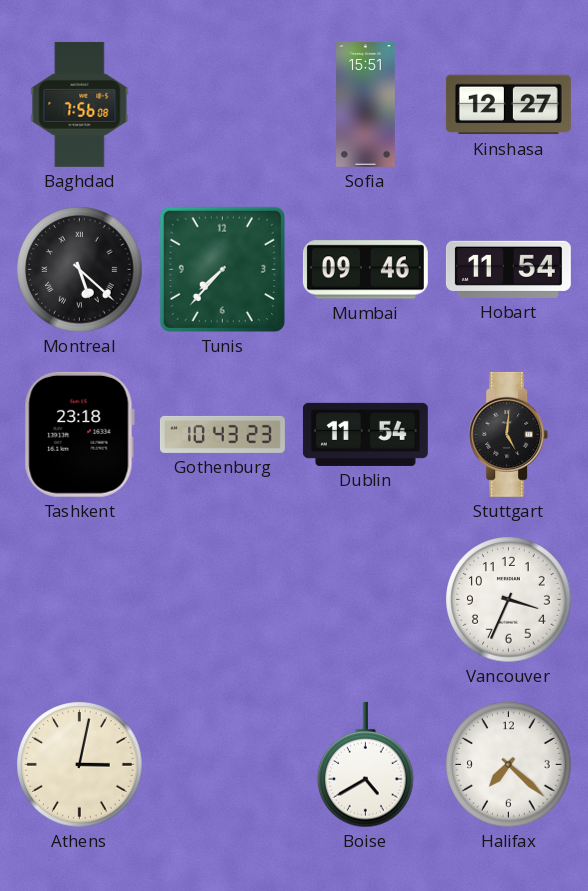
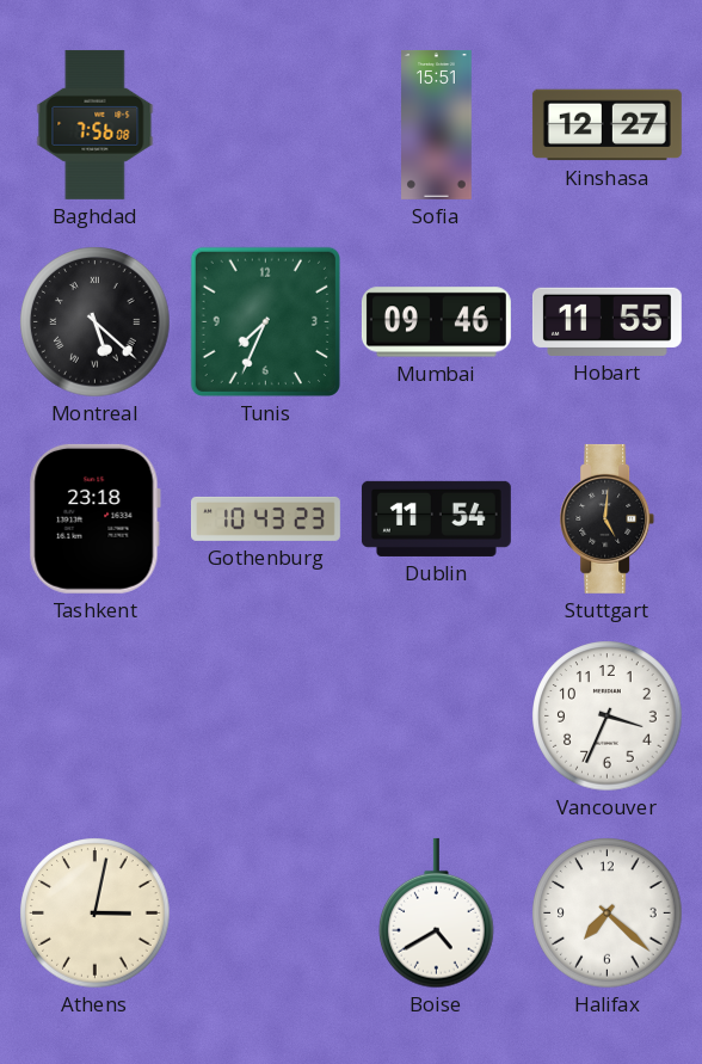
Tunis: 7:37 -> 7:34
Hobart: 11:54 -> 11:55
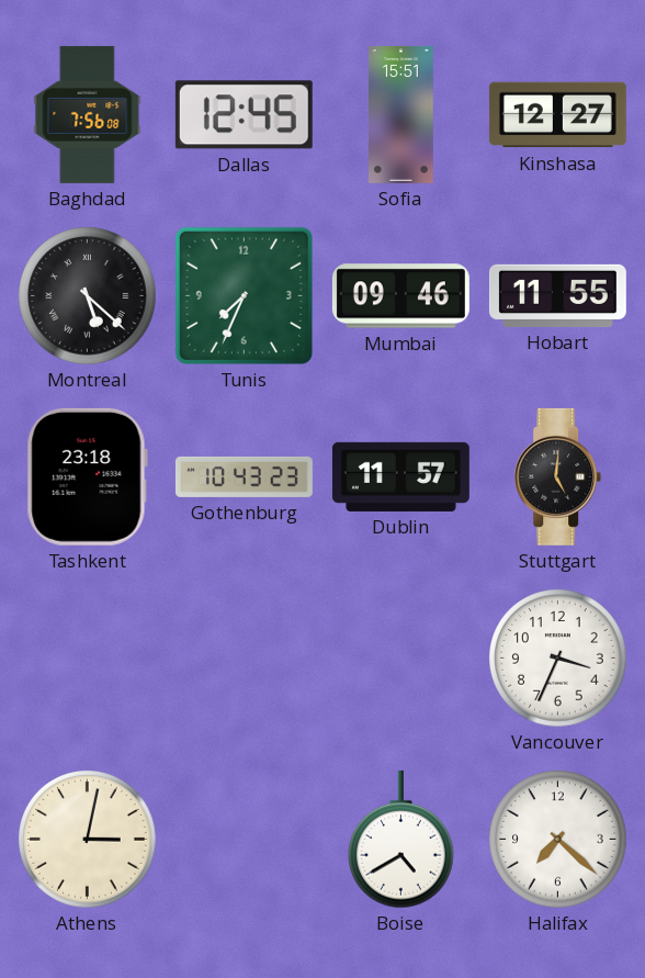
Dallas: none -> 12:45
Dublin: 11:54 -> 11:57
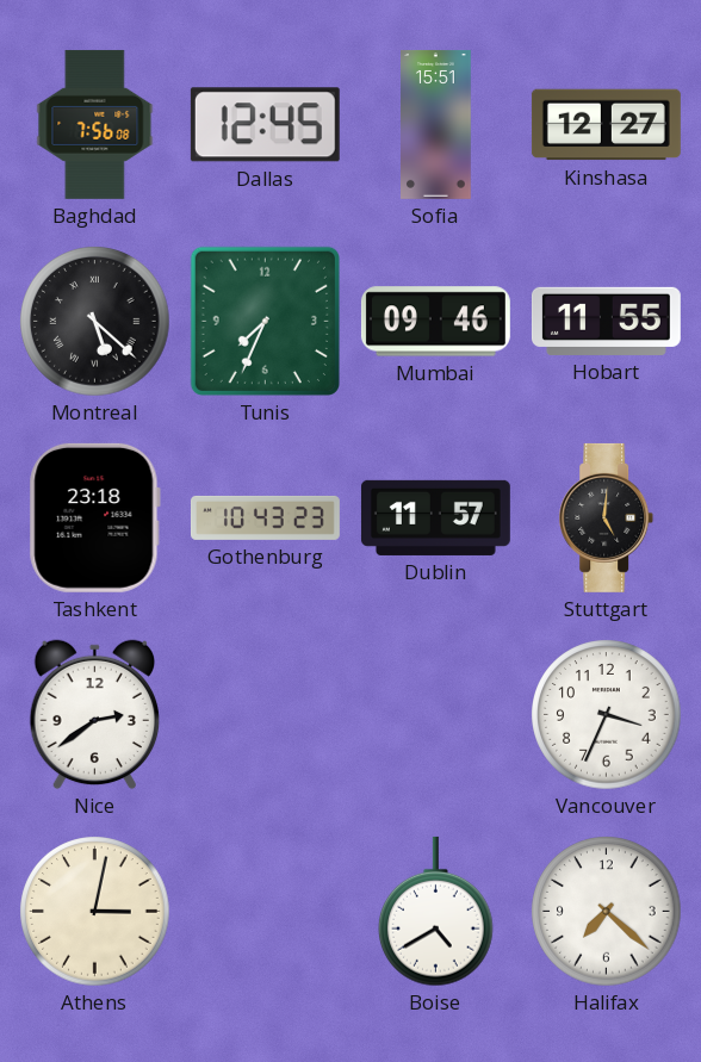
Nice: none -> 2:39
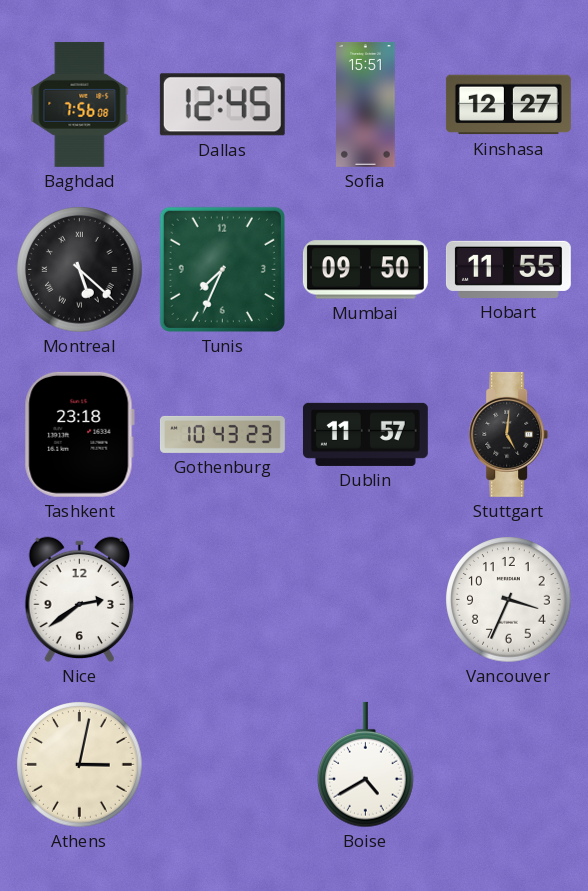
Mumbai: 09:46 -> 09:50
Halifax: 7:22 -> none
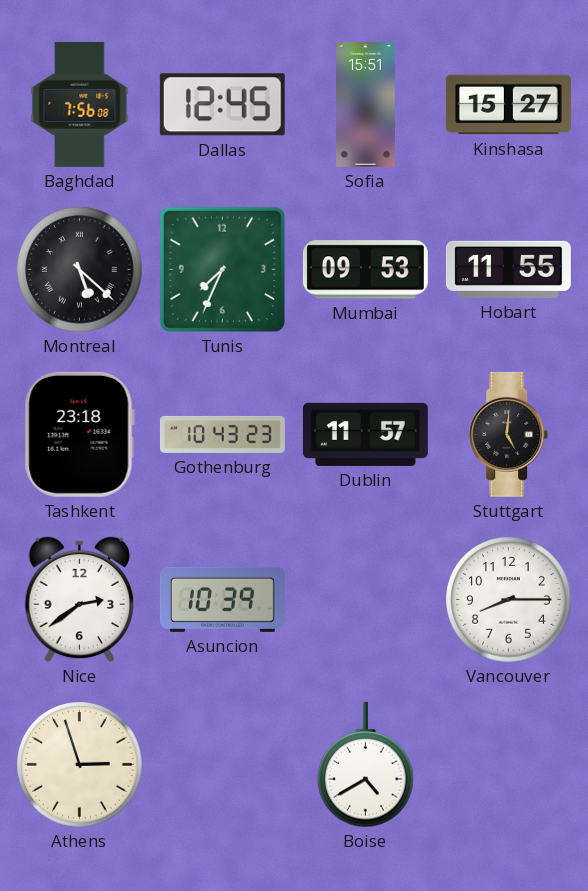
Kinshasa: 12:27 -> 15:27
Mumbai: 09:50 -> 09:53
Asuncion: none -> 10:39
Vancouver: 3:34 -> 8:15
Athens: 3:02 -> 2:57
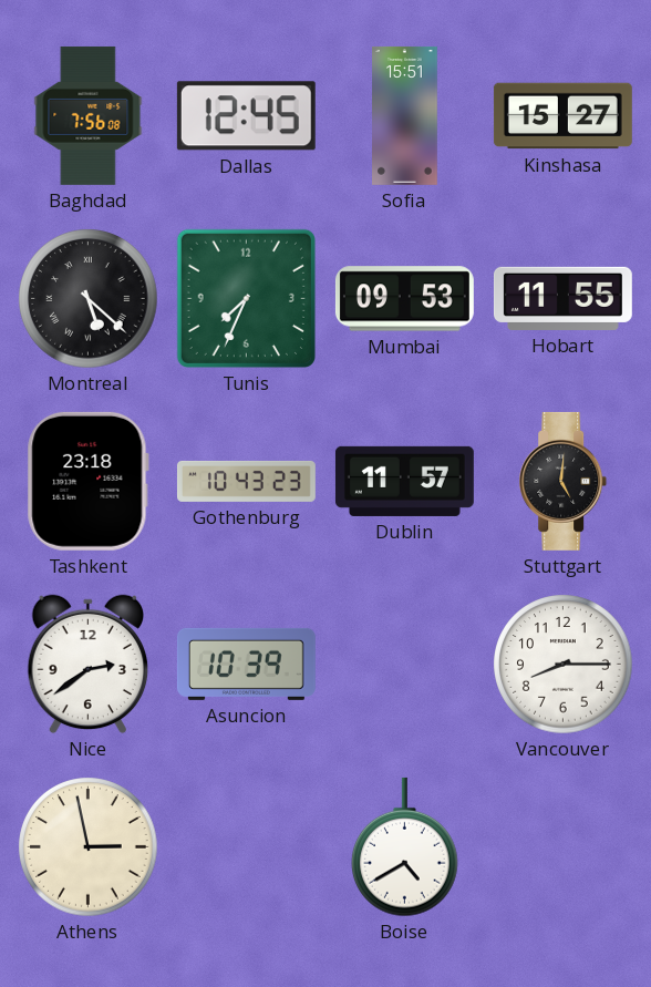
Athens: 2:57 -> 2:58
